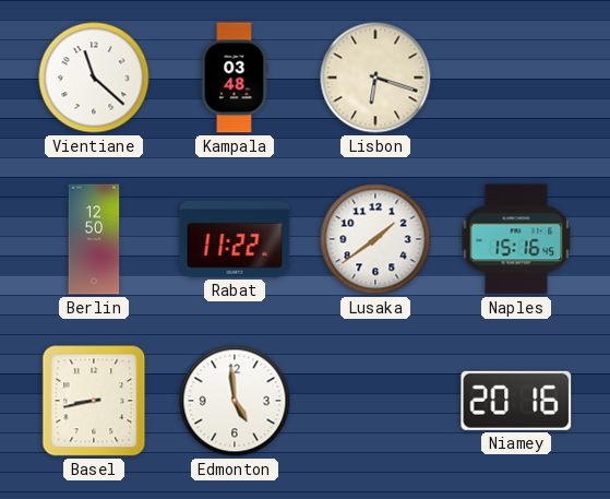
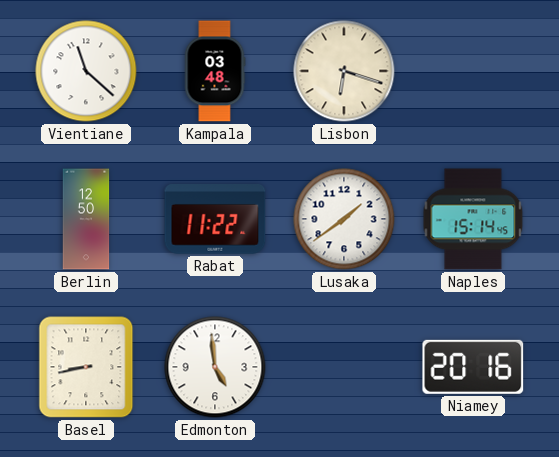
Naples: 15:16 -> 15:14
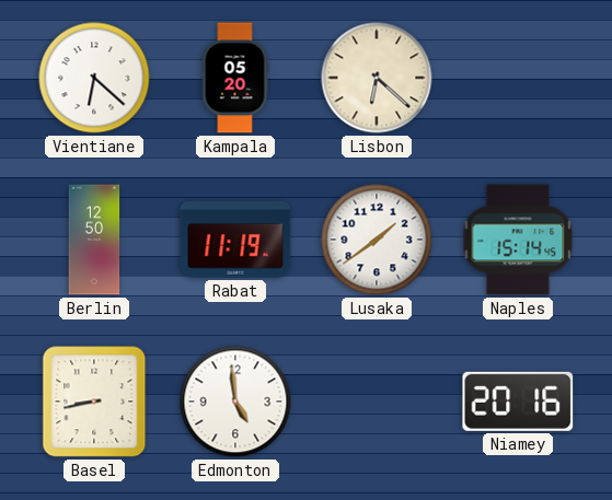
Vientiane: 11:22 -> 6:22
Kampala: 03:48 -> 05:20
Lisbon: 6:18 -> 6:22
Rabat: 11:22 -> 11:19
